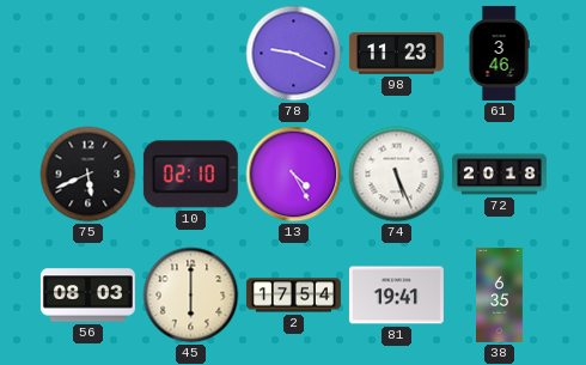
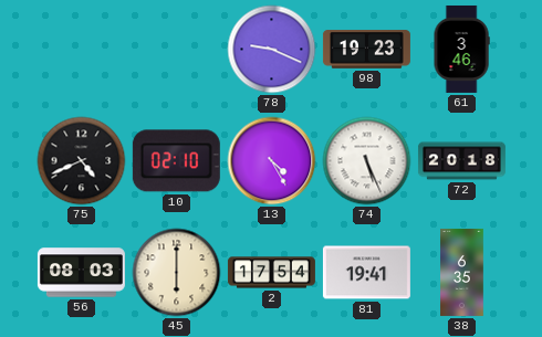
98: 11:23 -> 19:23
75: 5:41 -> 4:41
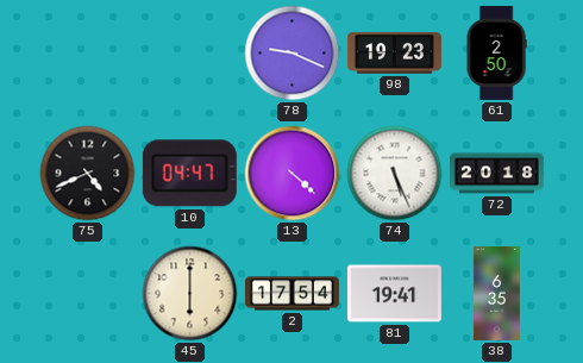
61: 3:46 -> 2:50
10: 02:10 -> 04:47
13: 4:25 -> 4:22
56: 08:03 -> none
